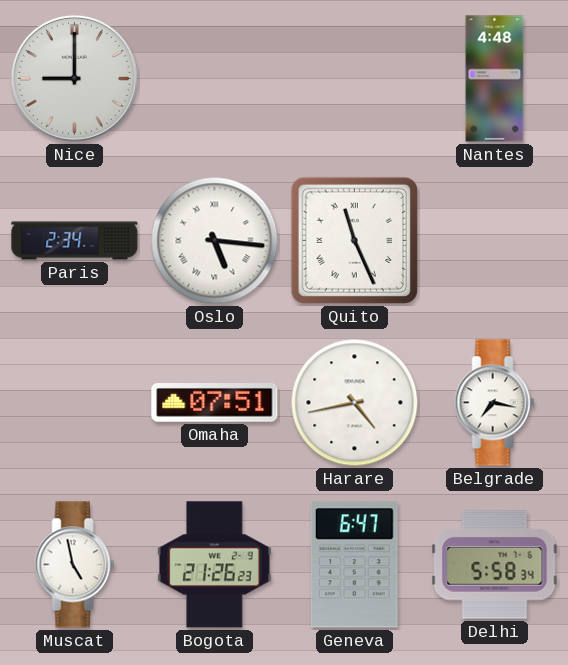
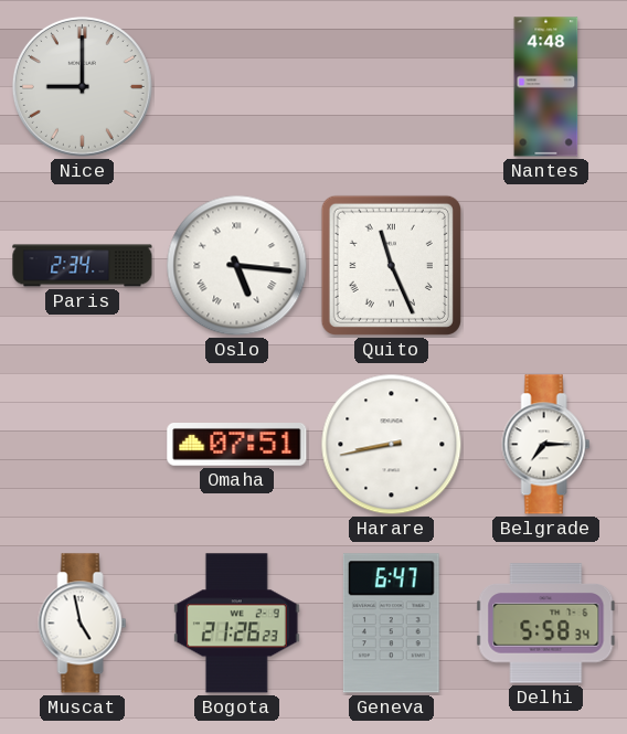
Harare: 4:43 -> 8:43
Belgrade: 7:17 -> 7:15
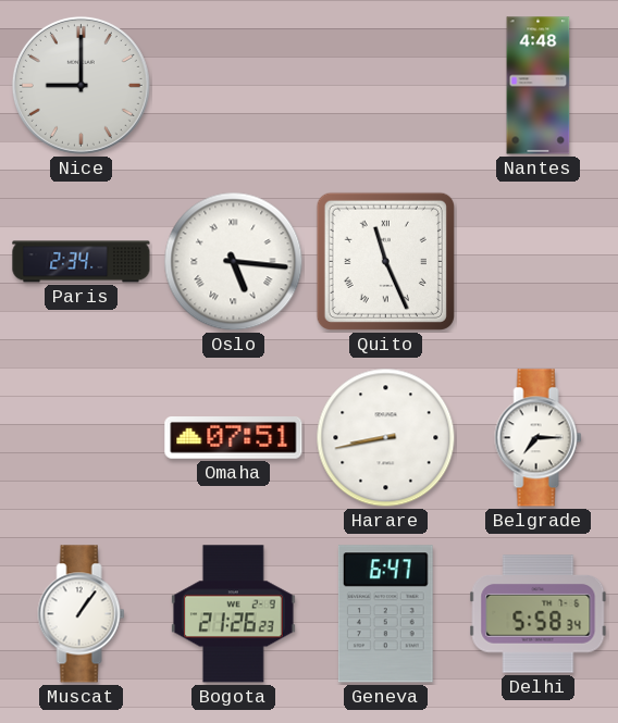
Muscat: 4:58 -> 1:06
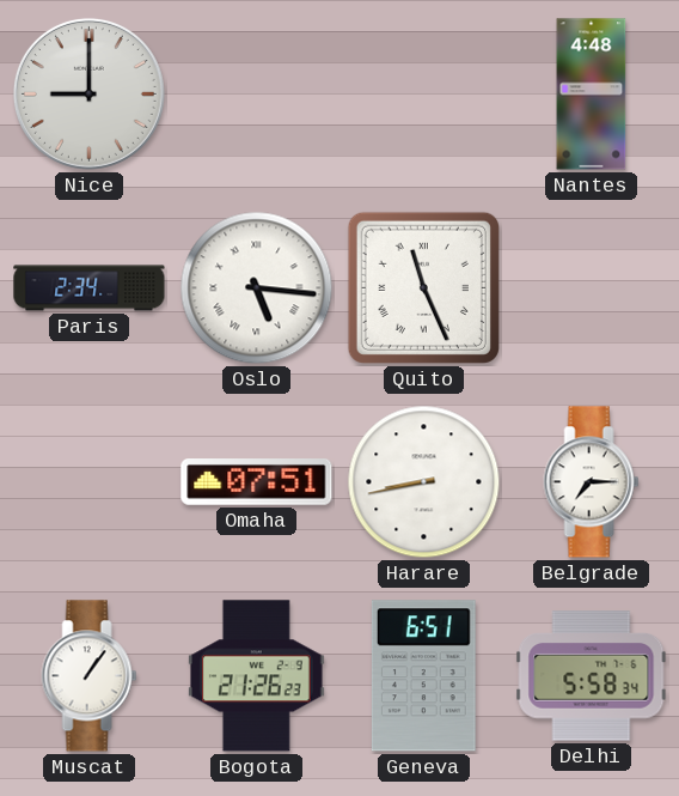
Geneva: 6:47 -> 6:51
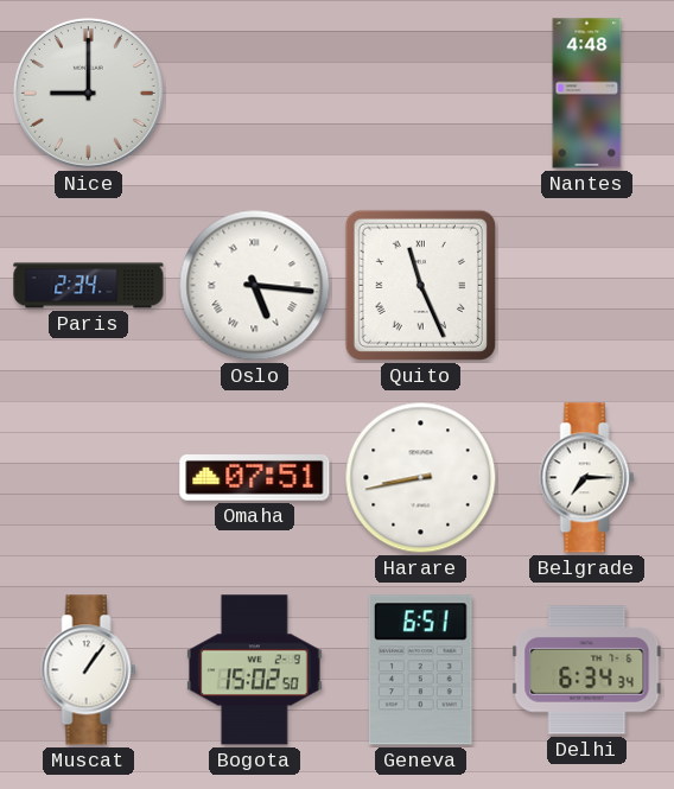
Bogota: 21:26 -> 15:02
Delhi: 5:58 -> 6:34
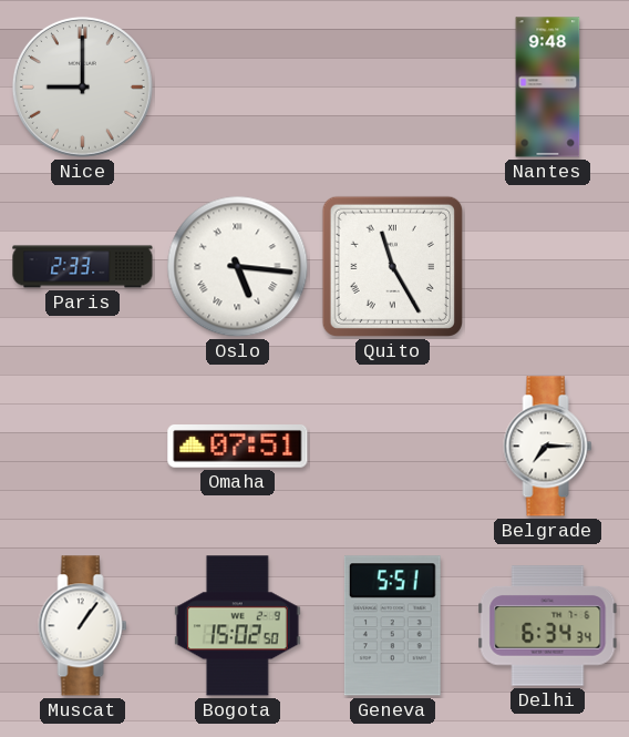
Nantes: 4:48 -> 9:48
Paris: 2:34 -> 2:33
Quito: 11:26 -> 11:25
Harare: 8:43 -> none
Geneva: 6:51 -> 5:51
